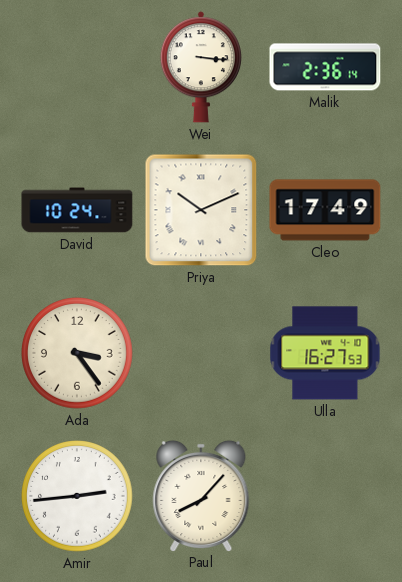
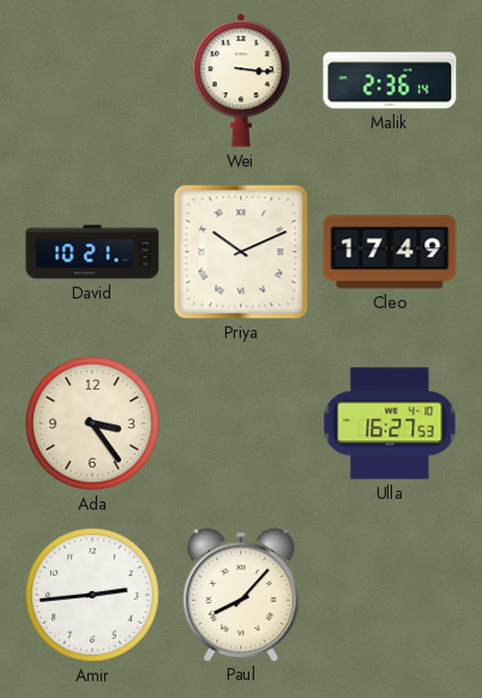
David: 10:24 -> 10:21
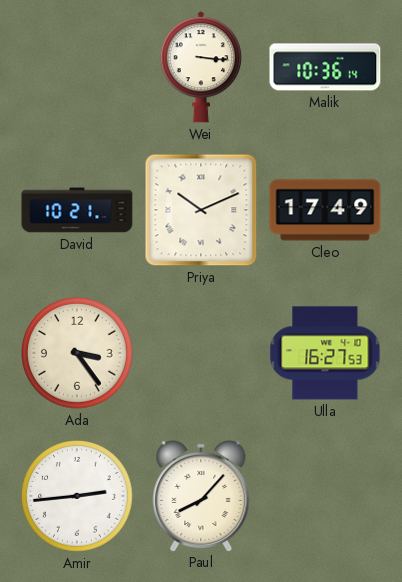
Malik: 2:36 -> 10:36
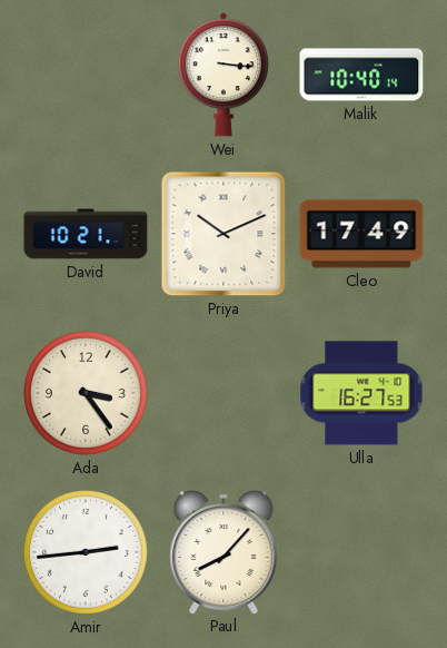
Malik: 10:36 -> 10:40
